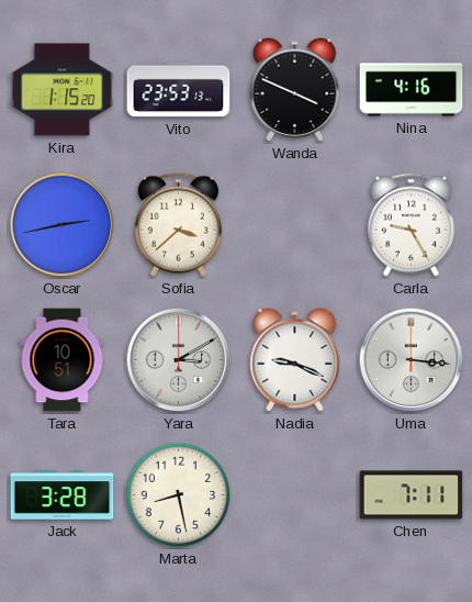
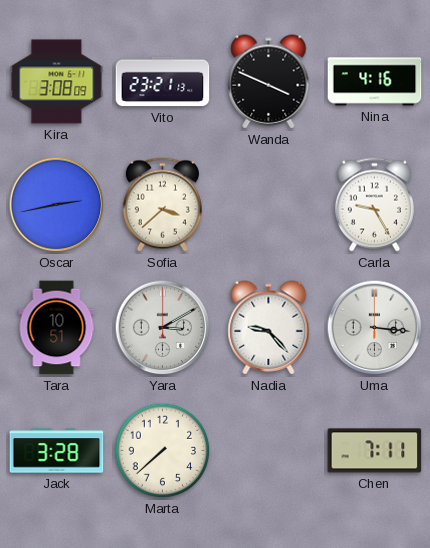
Kira: 1:15 -> 3:08
Vito: 23:53 -> 23:21
Nadia: 9:19 -> 9:23
Marta: 8:28 -> 7:38
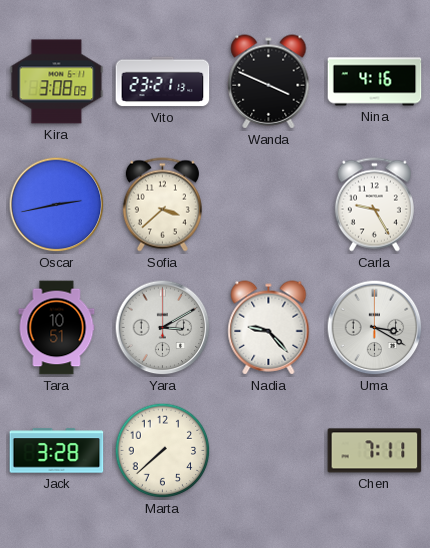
Uma: 3:16 -> 3:20
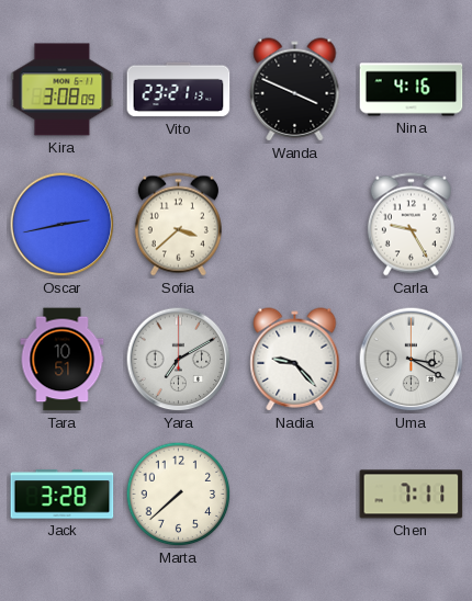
Yara: 3:10 -> 7:10
